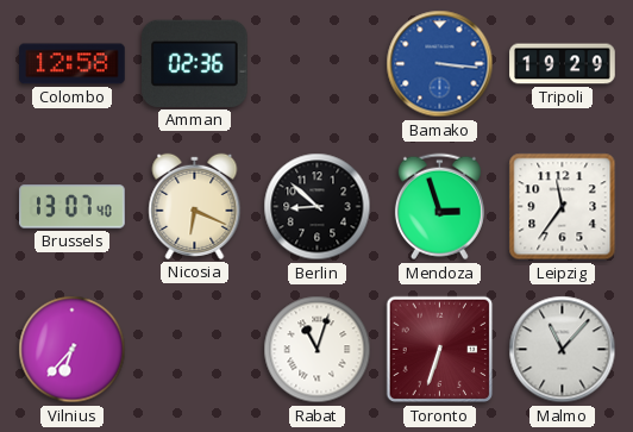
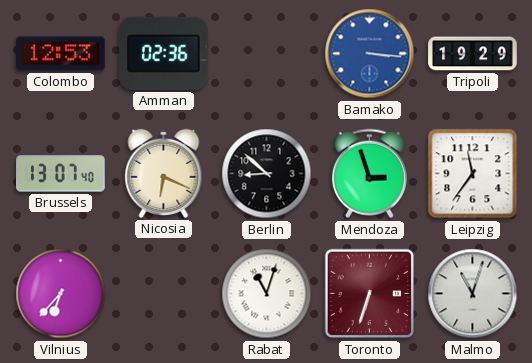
Colombo: 12:58 -> 12:53
Malmo: 11:07 -> 11:03
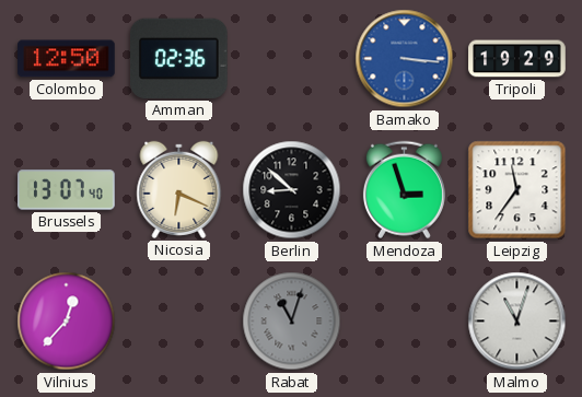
Colombo: 12:53 -> 12:50
Vilnius: 6:37 -> 12:37
Rabat dial: white -> grey
Toronto: 6:33 -> none
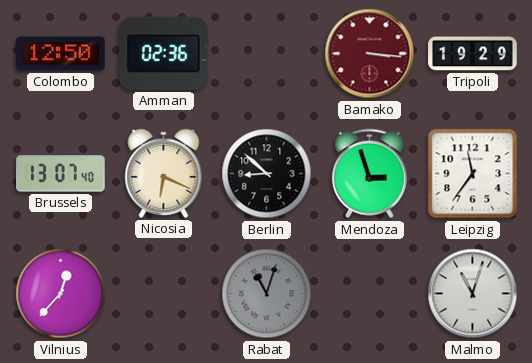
Bamako dial: blue -> burgundy
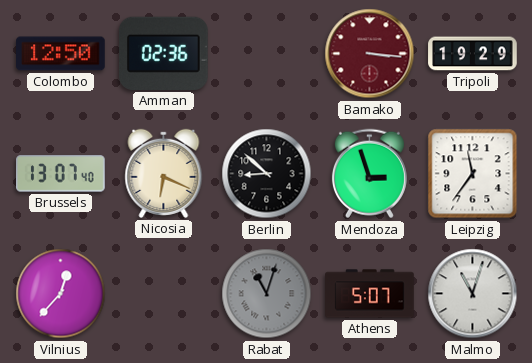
Athens: none -> 5:07
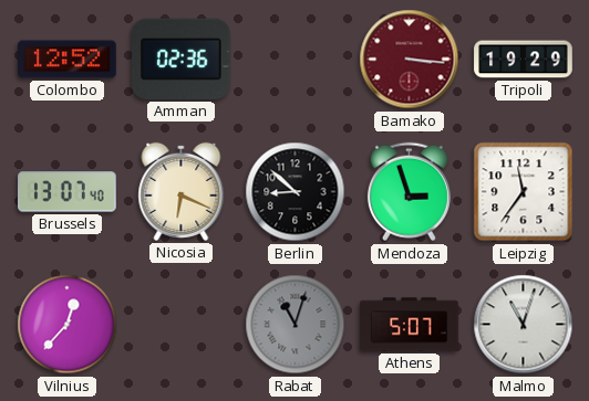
Colombo: 12:50 -> 12:52
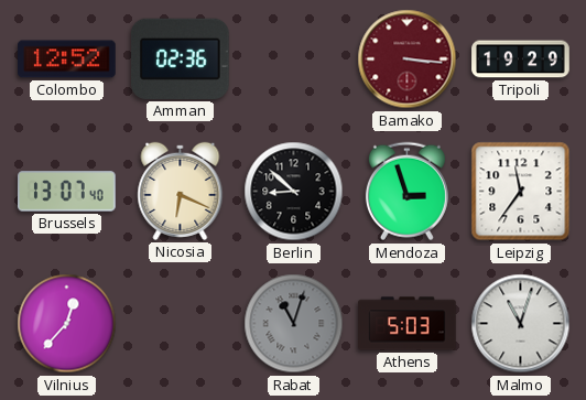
Athens: 5:07 -> 5:03
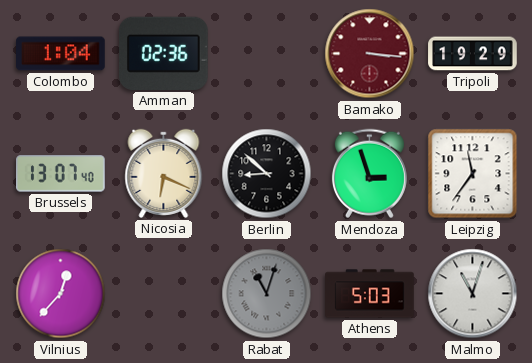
Colombo: 12:52 -> 1:04
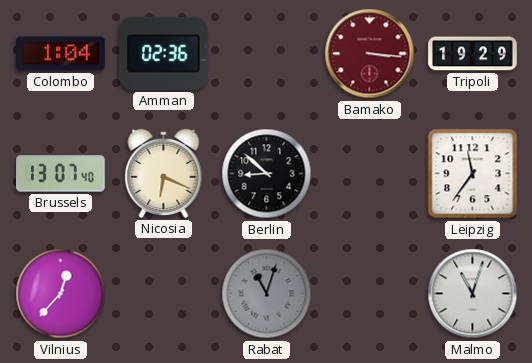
Mendoza: 2:57 -> none
Athens: 5:03 -> none
